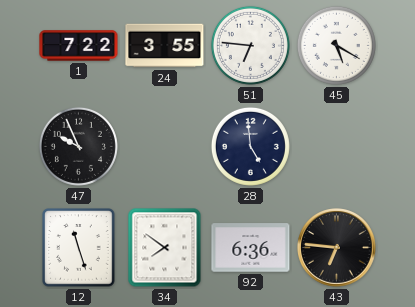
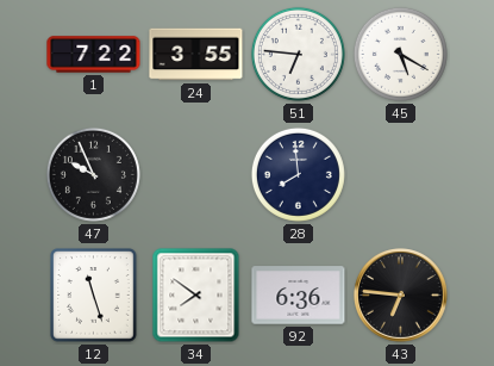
28: 4:59 -> 7:59
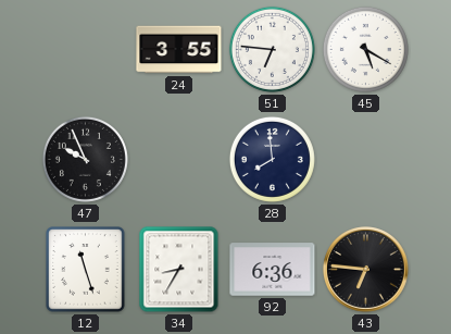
1: 7:22 -> none
34: 7:51 -> 8:35
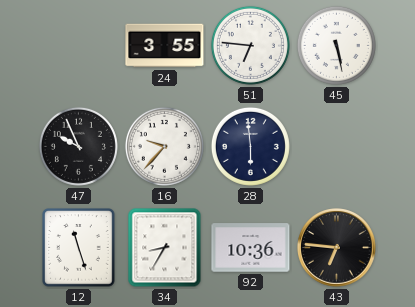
45: 5:20 -> 5:28
16: none -> 9:37
28: 7:59 -> 5:59
92: 6:36 -> 10:36
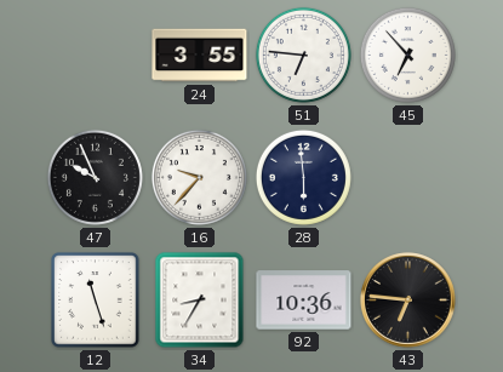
45: 5:28 -> 6:53
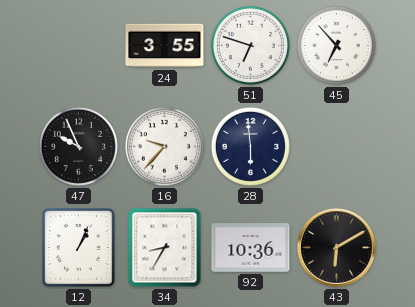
51: 6:46 -> 6:48
12: 11:27 -> 1:04
43: 6:46 -> 6:10
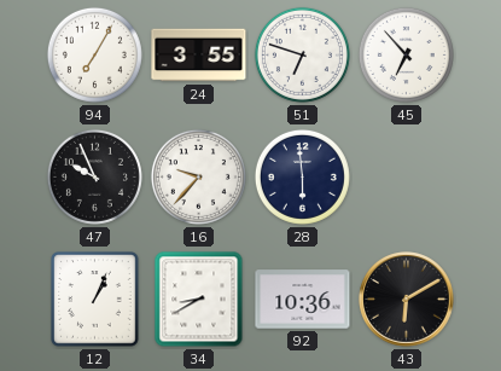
94: none -> 7:05
34: 8:35 -> 8:40
